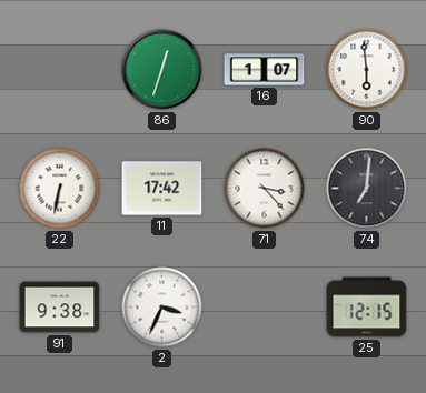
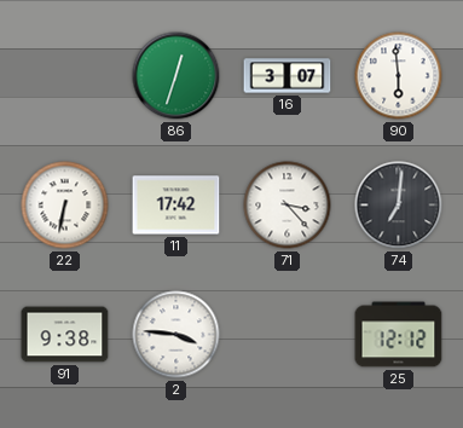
16: 1:07 -> 3:07
2: 3:34 -> 3:46
25: 12:15 -> 12:12
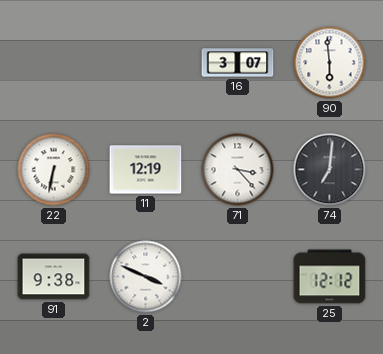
86: 12:33 -> none
11: 17:42 -> 12:19
2: 3:46 -> 3:49
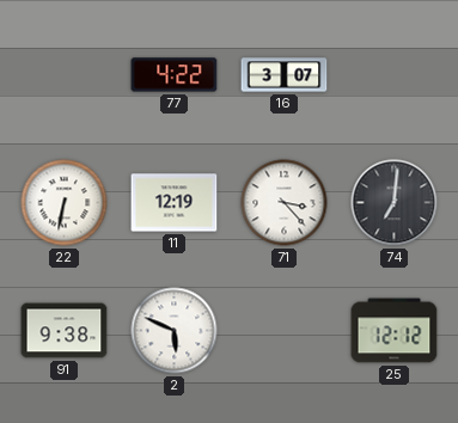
77: none -> 4:22
90: 5:59 -> none
2: 3:49 -> 5:49
